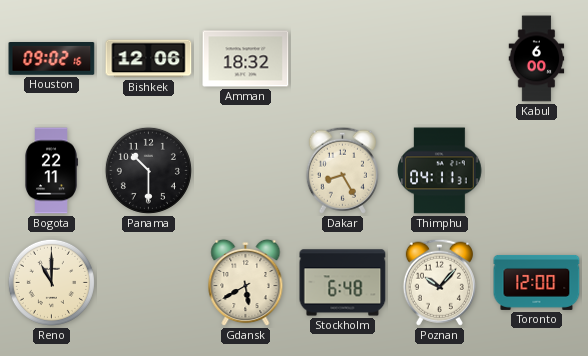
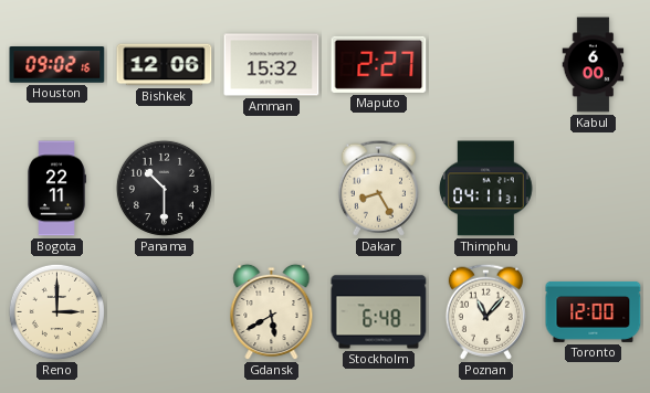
Amman: 18:32 -> 15:32
Maputo: none -> 2:27
Reno: 11:00 -> 3:00
Poznan: 10:07 -> 11:07
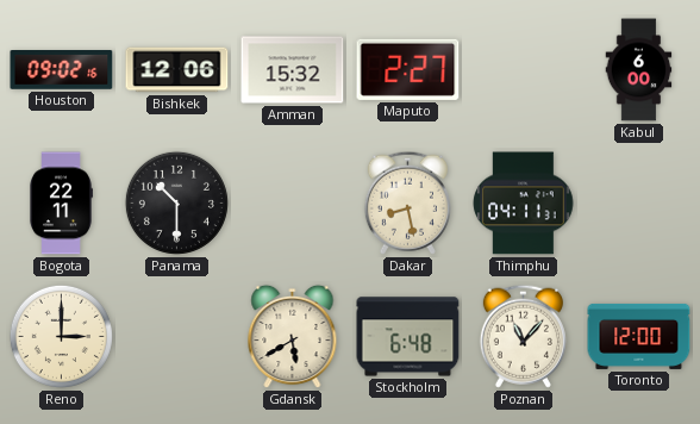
Dakar: 8:25 -> 8:28
